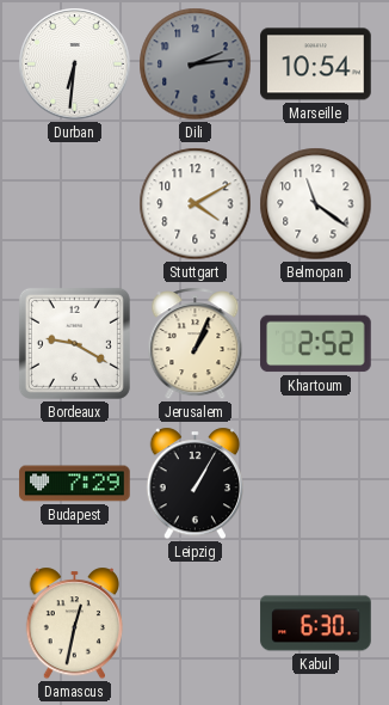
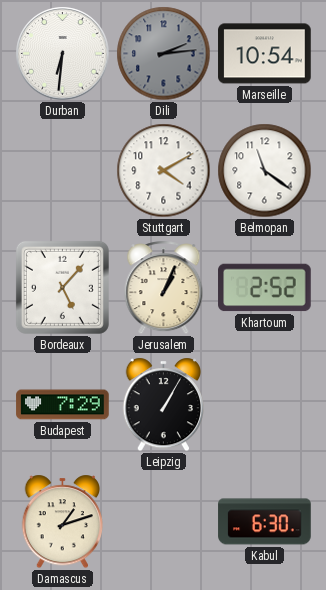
Bordeaux: 9:20 -> 5:07
Damascus: 12:32 -> 1:12
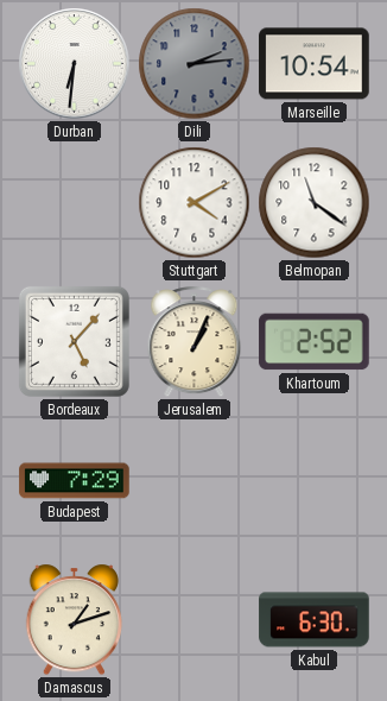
Leipzig: 1:05 -> none
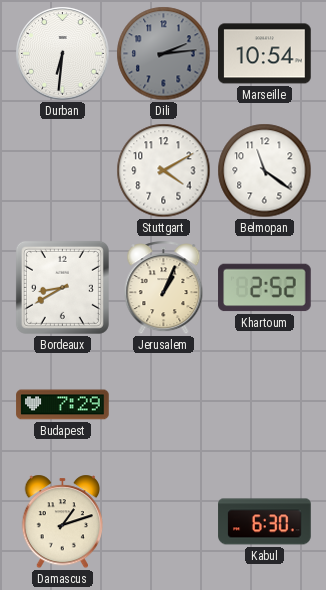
Bordeaux: 5:07 -> 8:40
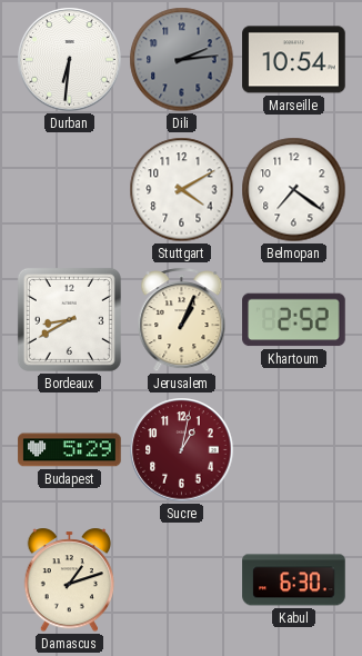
Belmopan: 11:21 -> 7:21
Budapest: 7:29 -> 5:29
Sucre: none -> 1:02
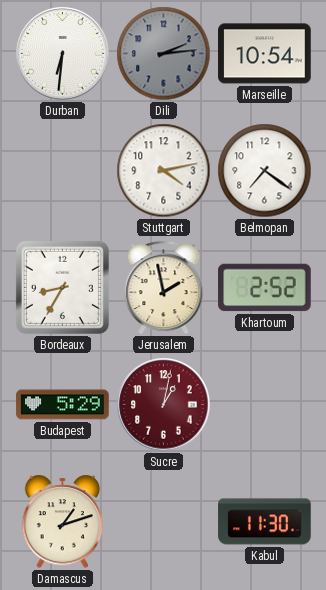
Stuttgart: 4:10 -> 4:13
Bordeaux: 8:40 -> 8:35
Jerusalem: 1:04 -> 1:58
Kabul: 6:30 -> 11:30
